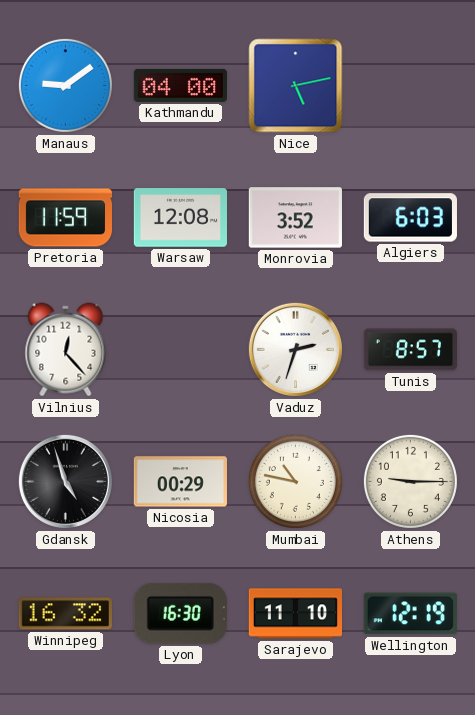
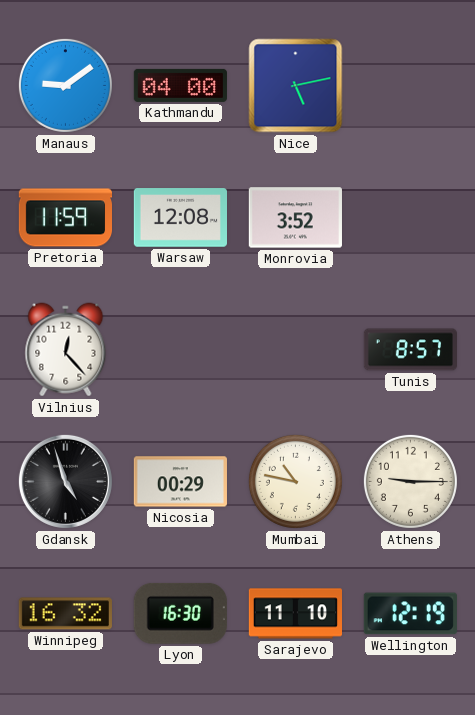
Algiers: 6:03 -> none
Vaduz: 2:33 -> none
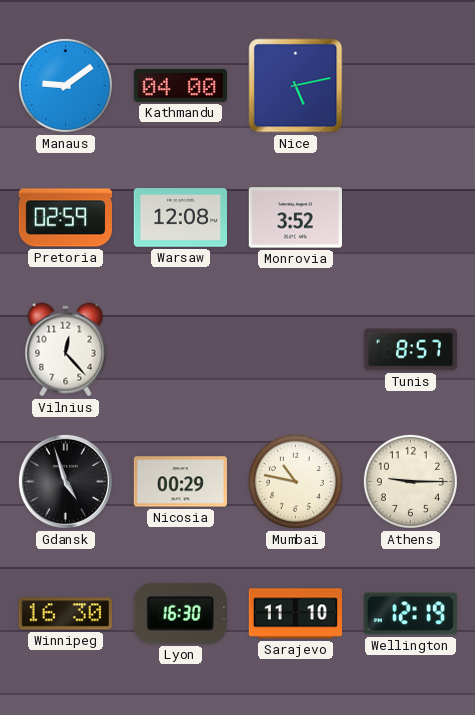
Pretoria: 11:59 -> 02:59
Winnipeg: 16:32 -> 16:30
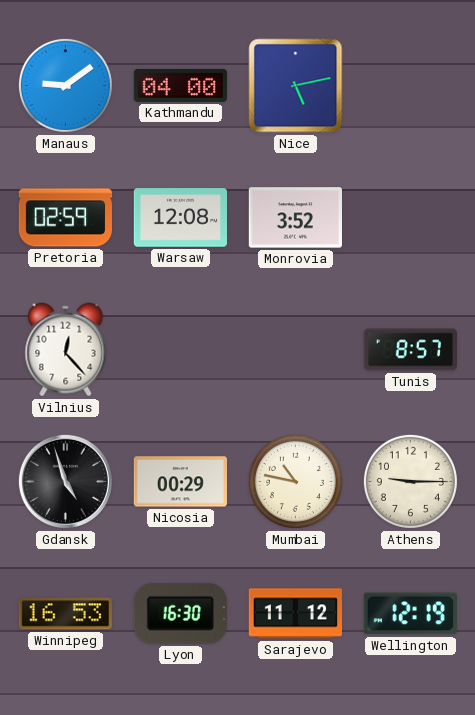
Winnipeg: 16:30 -> 16:53
Sarajevo: 11:10 -> 11:12
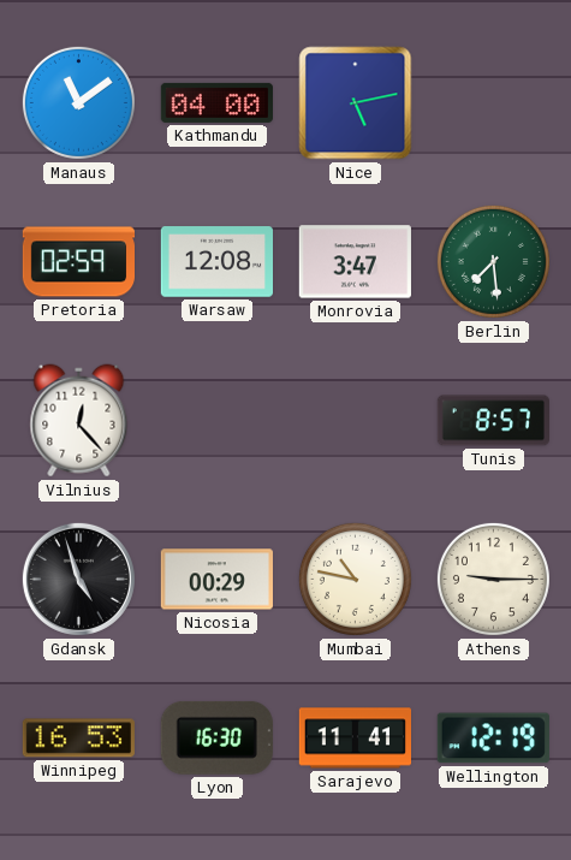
Manaus: 9:09 -> 11:09
Monrovia: 3:52 -> 3:47
Berlin: none -> 7:29
Sarajevo: 11:12 -> 11:41
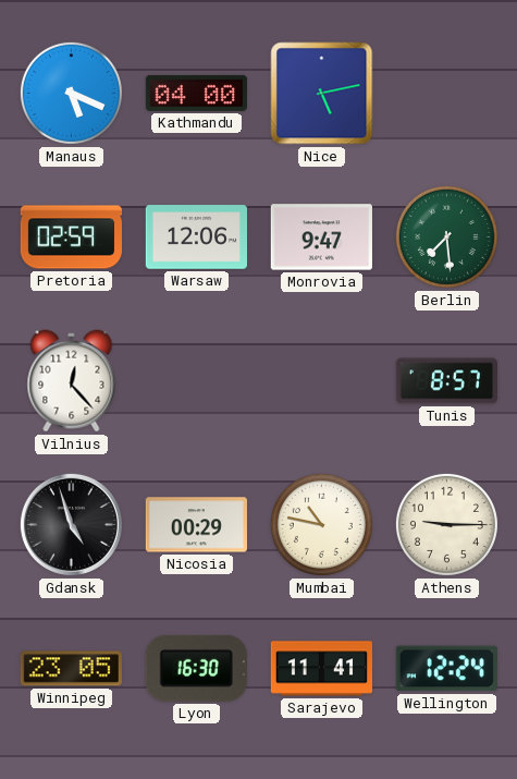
Manaus: 11:09 -> 5:19
Warsaw: 12:08 -> 12:06
Monrovia: 3:47 -> 9:47
Winnipeg: 16:53 -> 23:05
Wellington: 12:19 -> 12:24
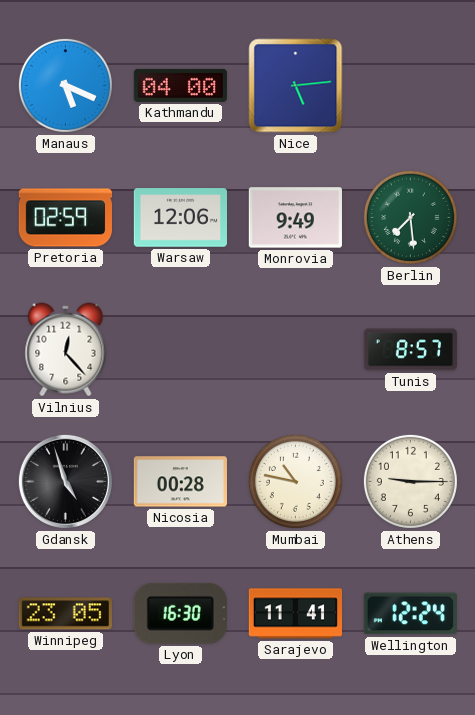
Nice: 5:13 -> 5:14
Monrovia: 9:47 -> 9:49
Nicosia: 00:29 -> 00:28
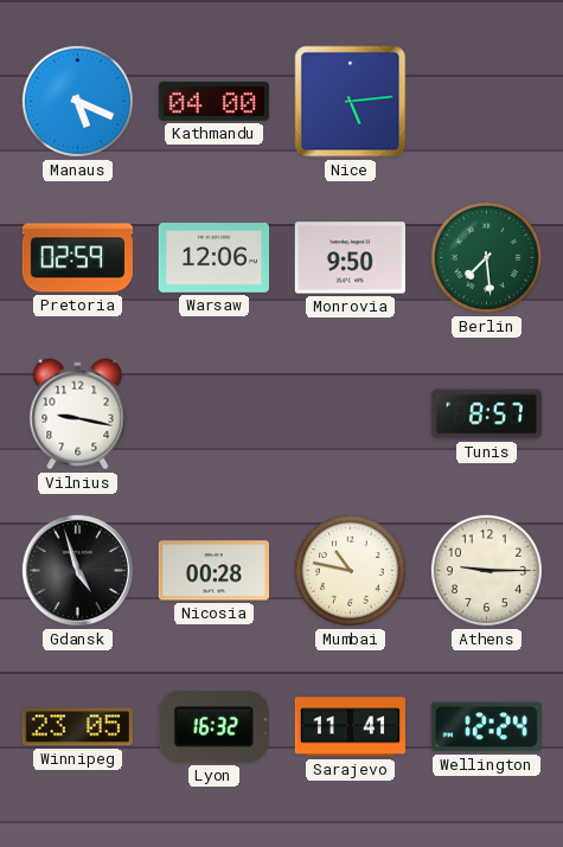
Monrovia: 9:49 -> 9:50
Vilnius: 12:23 -> 9:17
Lyon: 16:30 -> 16:32
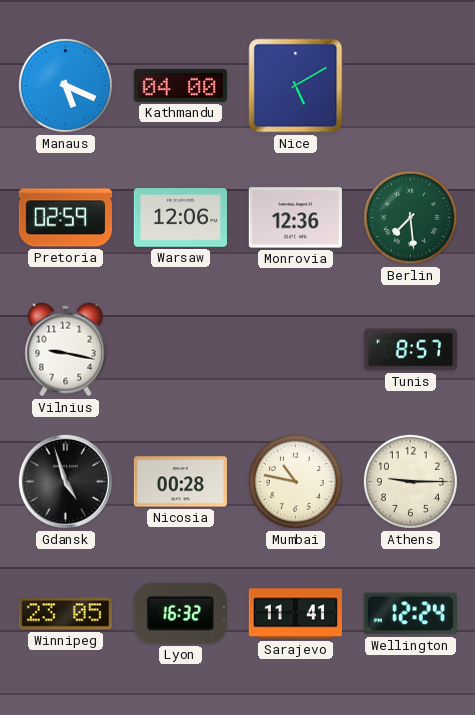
Nice: 5:14 -> 5:10
Monrovia: 9:50 -> 12:36
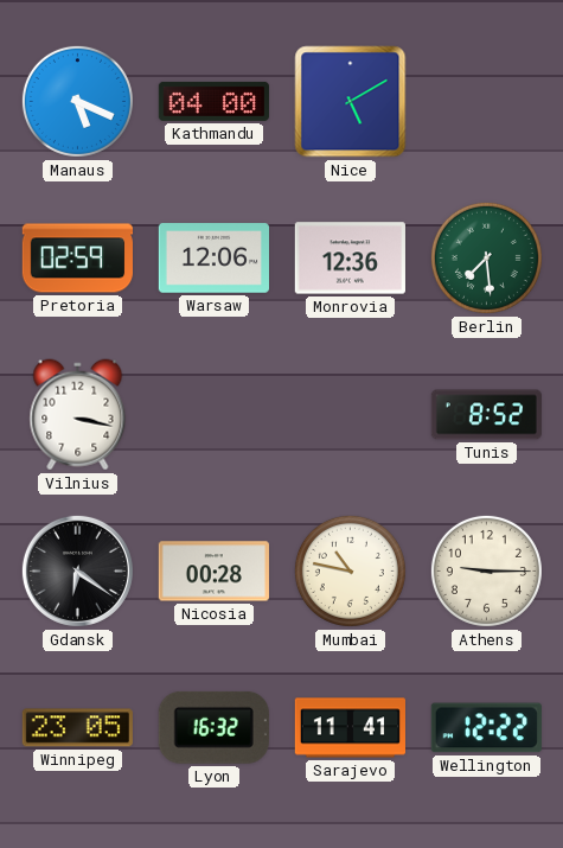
Vilnius: 9:17 -> 3:17
Tunis: 8:57 -> 8:52
Gdansk: 4:57 -> 6:21
Wellington: 12:24 -> 12:22
